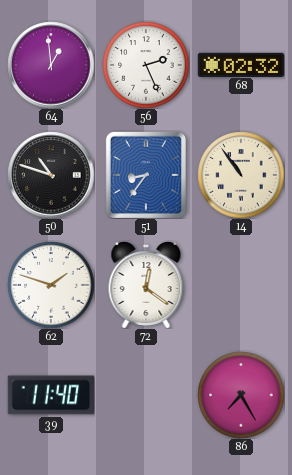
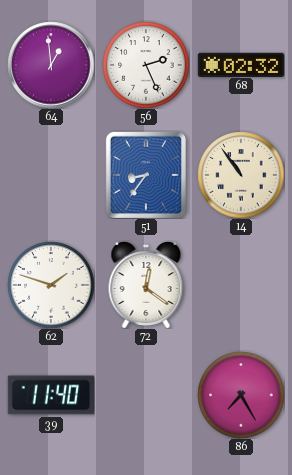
50: 10:48 -> none
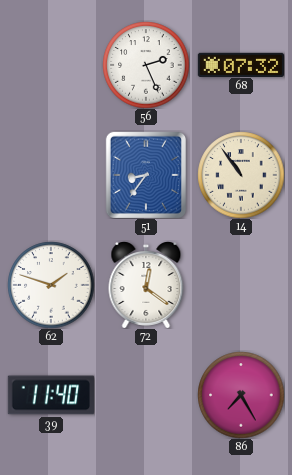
64: 12:59 -> none
68: 02:32 -> 07:32
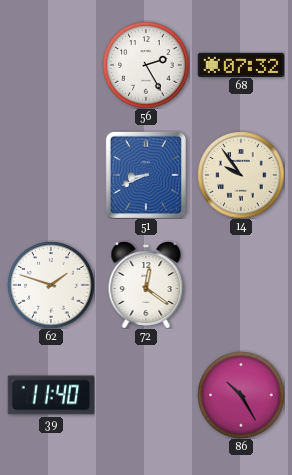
56: 2:26 -> 2:25
51: 8:36 -> 8:41
14: 10:54 -> 9:54
86: 7:25 -> 10:25
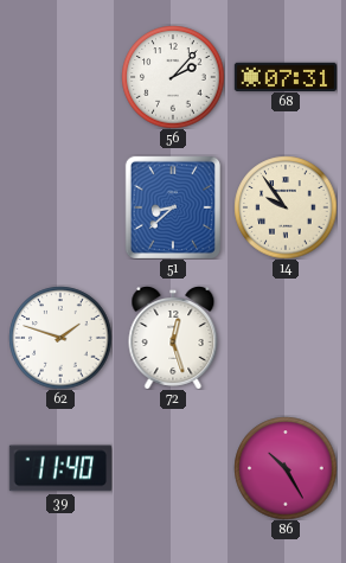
56: 2:25 -> 2:07
68: 07:32 -> 07:31
51: 8:41 -> 8:38
72: 12:21 -> 12:27
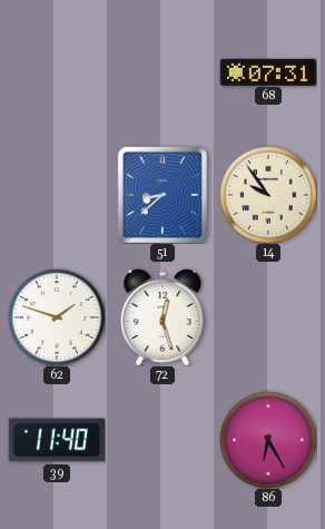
56: 2:07 -> none
86: 10:25 -> 6:25
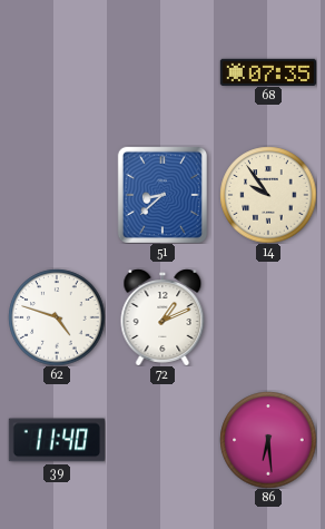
68: 07:31 -> 07:35
62: 1:48 -> 4:48
72: 12:27 -> 1:11
86: 6:25 -> 6:29
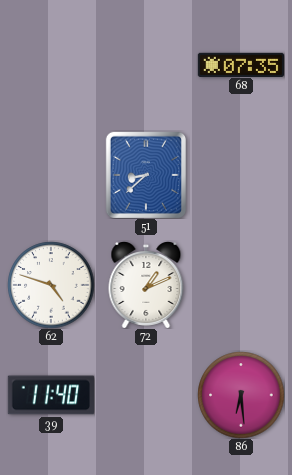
14: 9:54 -> none
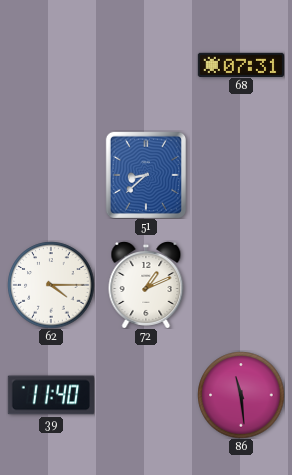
68: 07:35 -> 07:31
62: 4:48 -> 4:15
86: 6:29 -> 11:29
